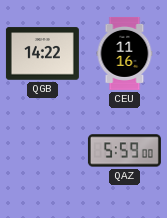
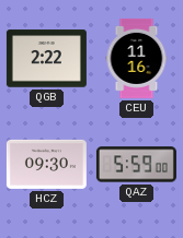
QGB: 14:22 -> 2:22
HCZ: none -> 09:30
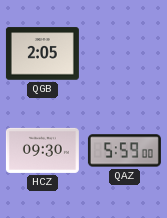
QGB: 2:22 -> 2:05
CEU: 11:16 -> none
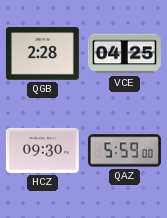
QGB: 2:05 -> 2:28
VCE: none -> 04:25
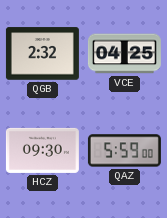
QGB: 2:28 -> 2:32
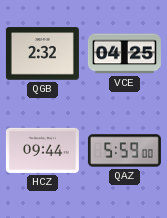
HCZ: 09:30 -> 09:44
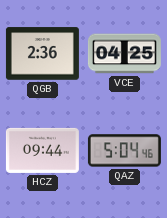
QGB: 2:32 -> 2:36
QAZ: 5:59 -> 5:04
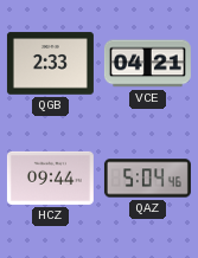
QGB: 2:36 -> 2:33
VCE: 04:25 -> 04:21
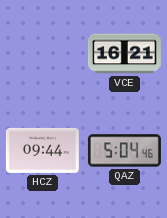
QGB: 2:33 -> none
VCE: 04:21 -> 16:21
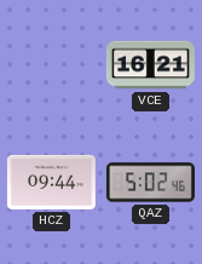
QAZ: 5:04 -> 5:02
